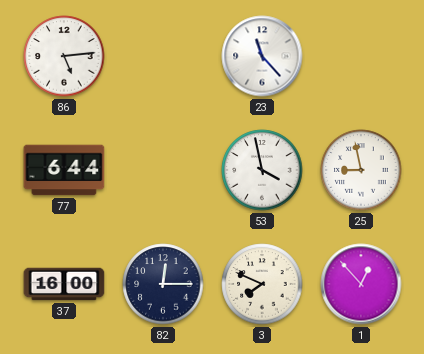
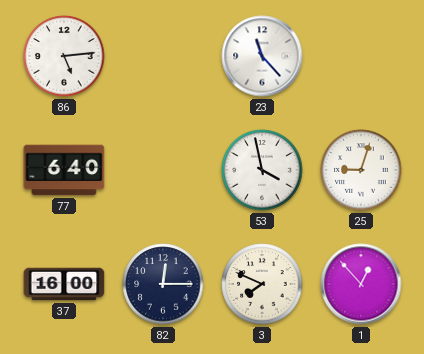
77: 6:44 -> 6:40
25: 8:58 -> 9:03
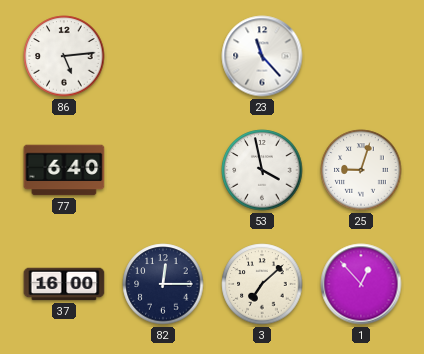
3: 7:49 -> 7:08
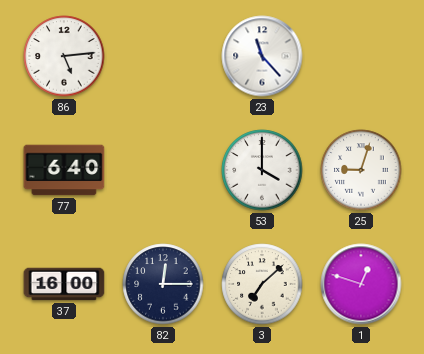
53: 3:58 -> 4:00
1: 12:53 -> 12:48
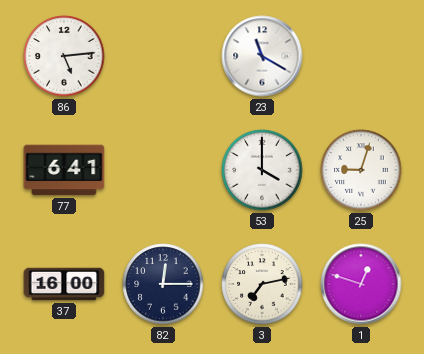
23: 11:23 -> 11:20
77: 6:40 -> 6:41
3: 7:08 -> 7:13
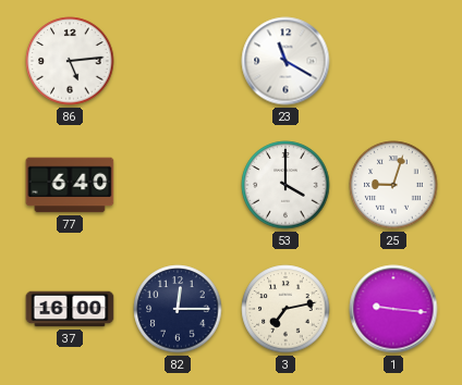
77: 6:41 -> 6:40
1: 12:48 -> 9:16
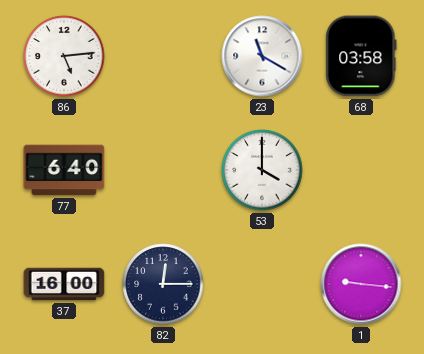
68: none -> 03:58
25: 9:03 -> none
3: 7:13 -> none
